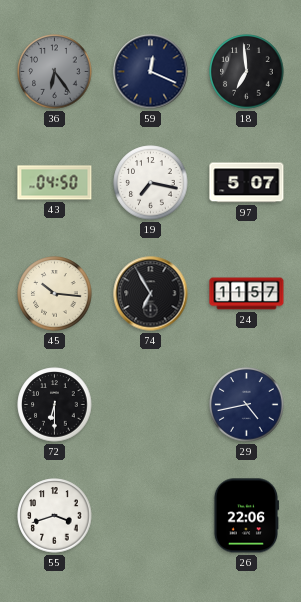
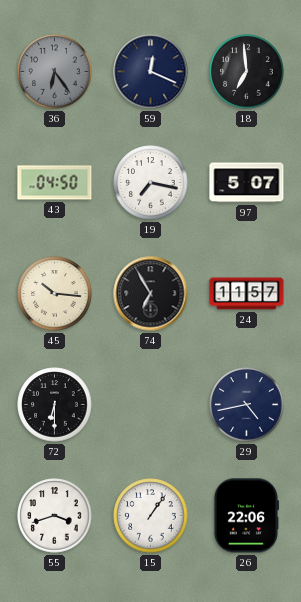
15: none -> 1:06
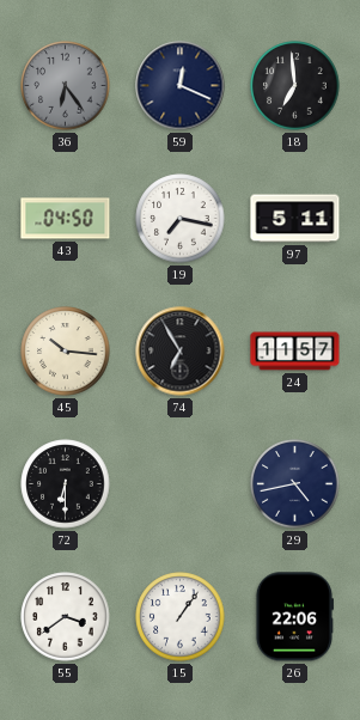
97: 5:07 -> 5:11
55: 3:42 -> 3:39
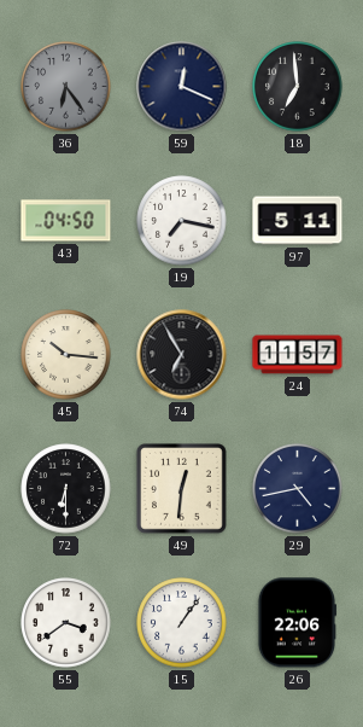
49: none -> 12:31
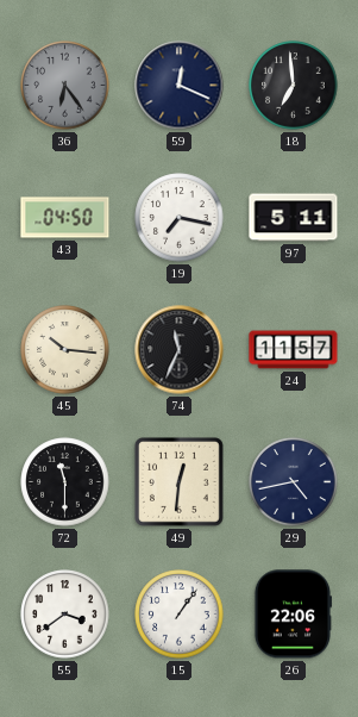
74: 6:55 -> 11:34
72: 6:30 -> 11:30
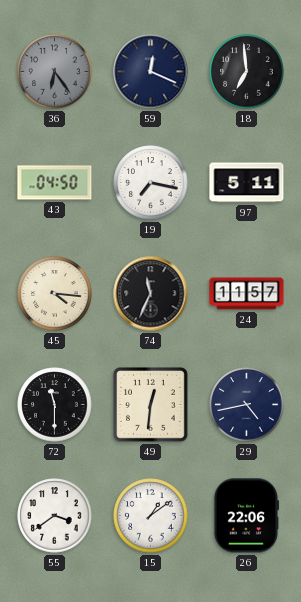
45: 10:16 -> 4:16
15: 1:06 -> 1:09
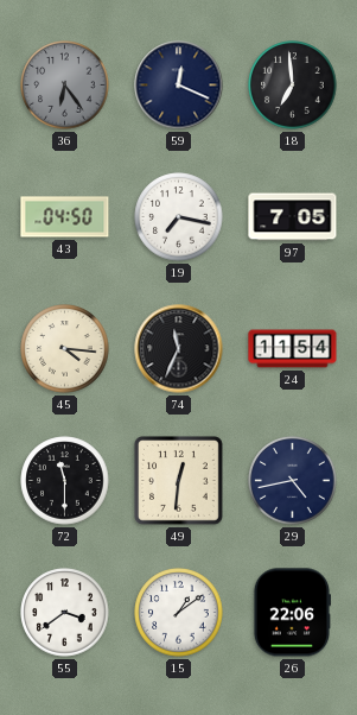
97: 5:11 -> 7:05
24: 11:57 -> 11:54
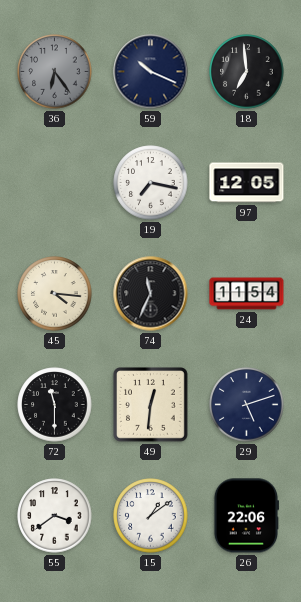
59: 12:19 -> 10:19
43: 04:50 -> none
97: 7:05 -> 12:05
29: 4:43 -> 5:12
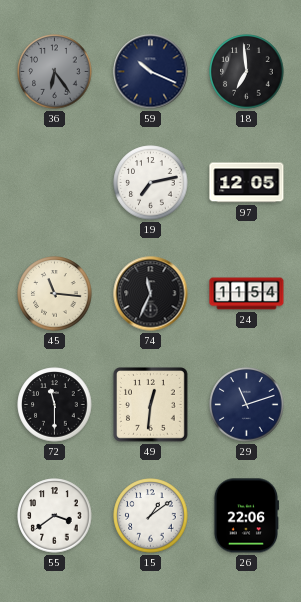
19: 7:17 -> 7:13
45: 4:16 -> 11:16
29: 5:12 -> 11:12
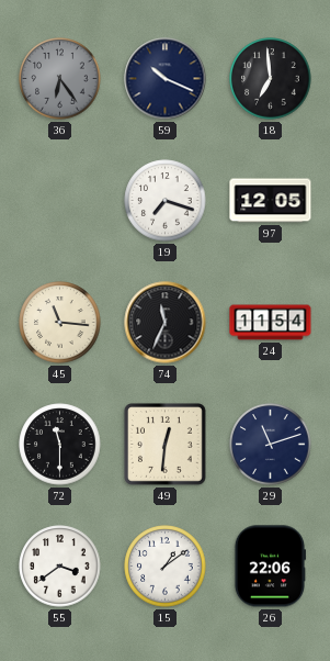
19: 7:13 -> 7:18
